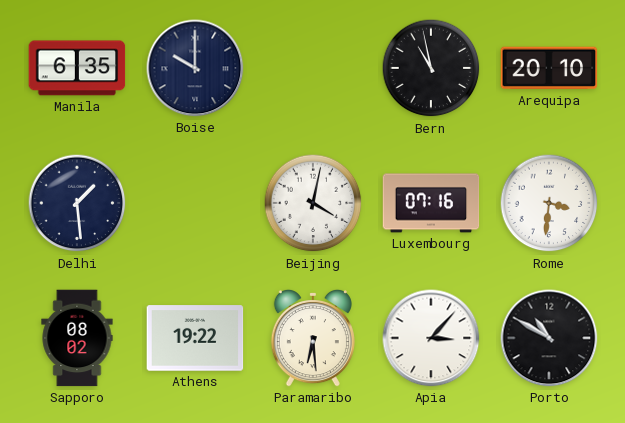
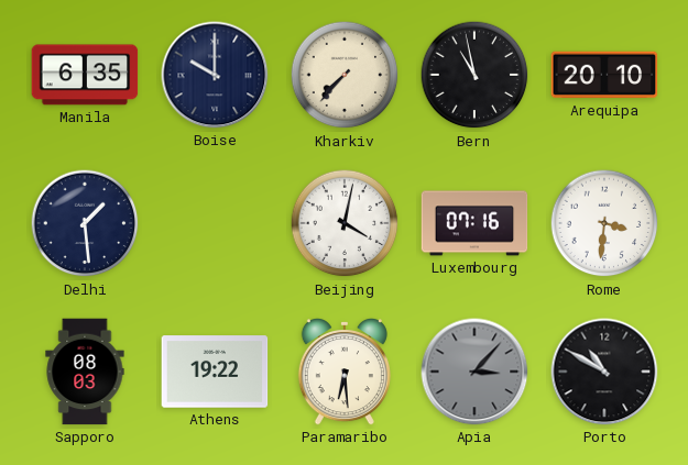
Kharkiv: none -> 7:37
Sapporo: 08:02 -> 08:03
Apia dial: white -> grey
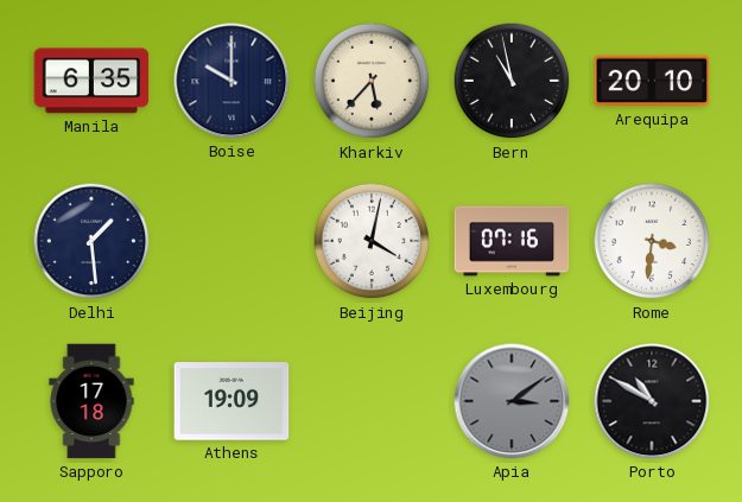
Kharkiv: 7:37 -> 5:37
Sapporo: 08:03 -> 17:18
Athens: 19:22 -> 19:09
Paramaribo: 6:29 -> none
Apia: 3:07 -> 3:09
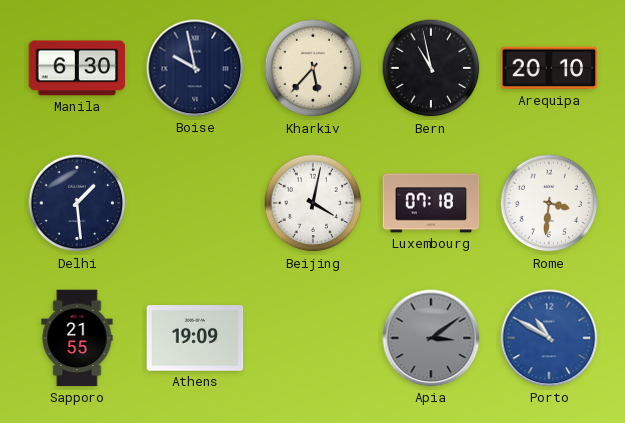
Manila: 6:35 -> 6:30
Boise: 10:00 -> 9:58
Luxembourg: 07:16 -> 07:18
Sapporo: 17:18 -> 21:55
Porto dial: black -> blue
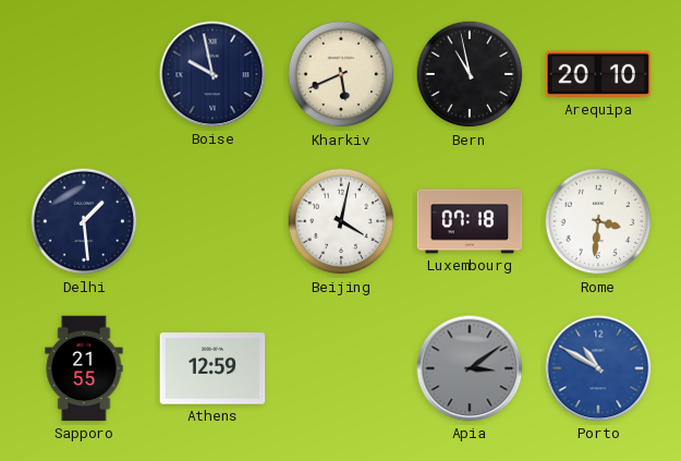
Manila: 6:30 -> none
Kharkiv: 5:37 -> 5:41
Athens: 19:09 -> 12:59
